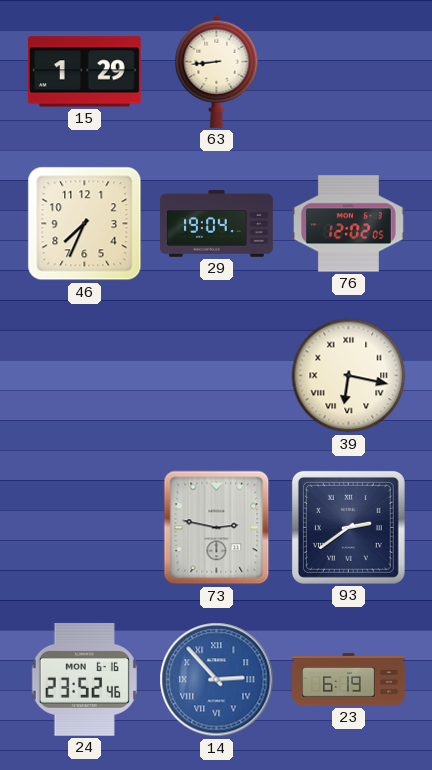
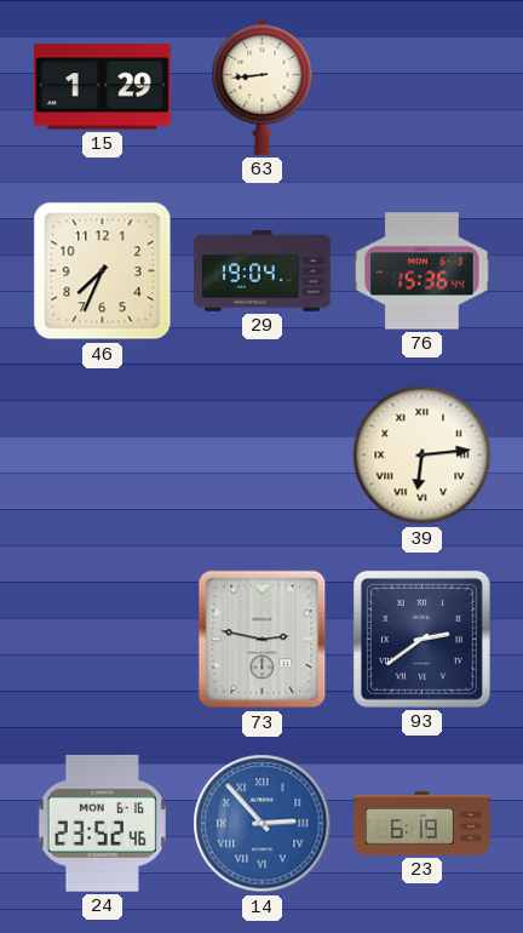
76: 12:02 -> 15:36
39: 6:17 -> 6:14
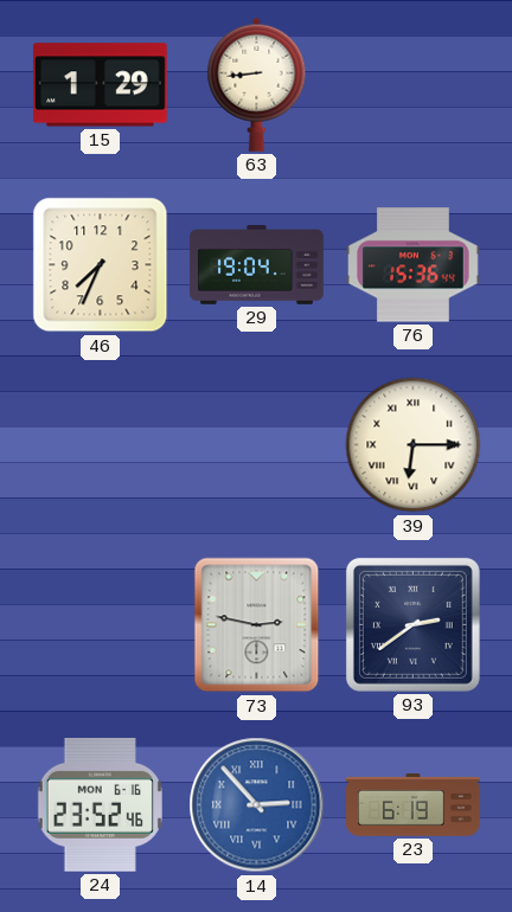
39: 6:14 -> 6:15
